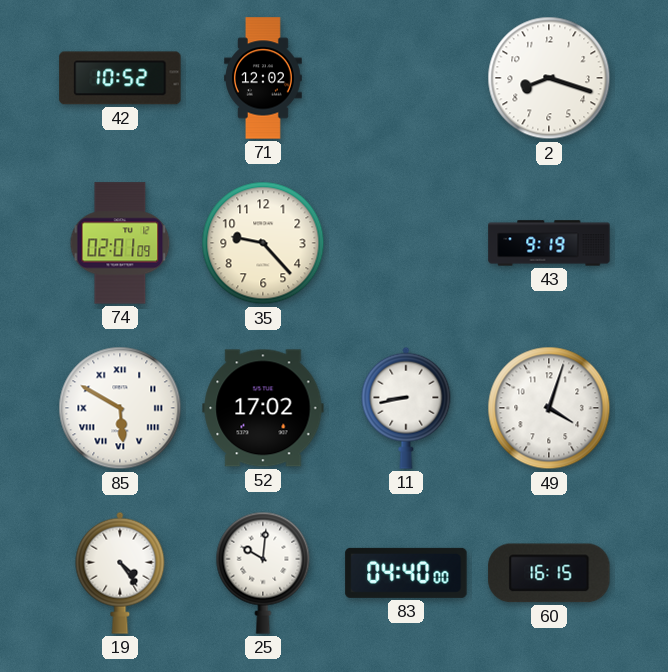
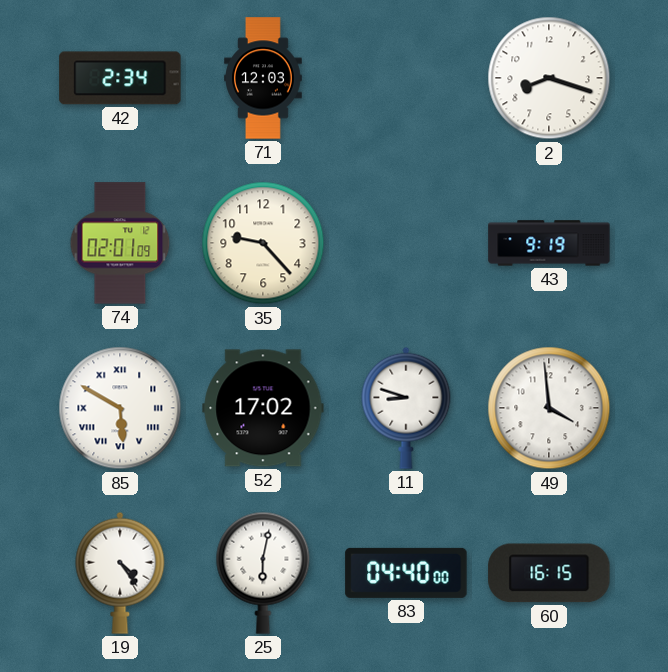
42: 10:52 -> 2:34
71: 12:02 -> 12:03
11: 8:43 -> 8:48
49: 4:03 -> 3:59
25: 10:01 -> 6:02
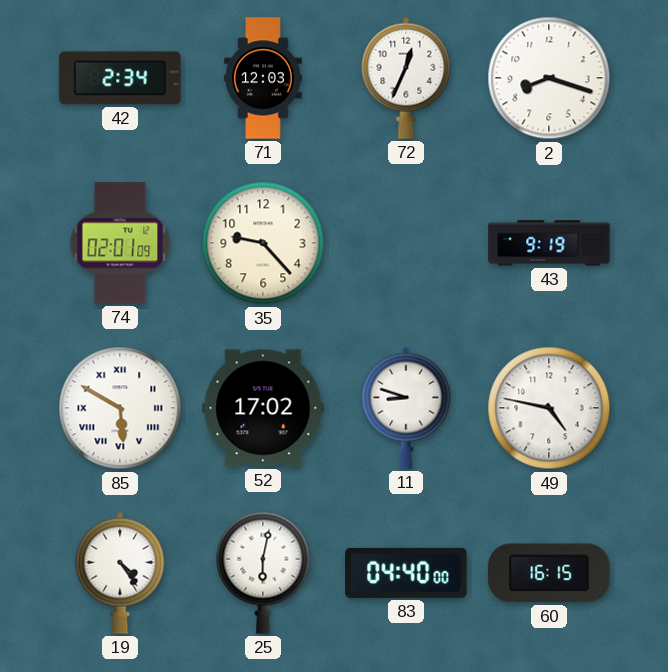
72: none -> 12:34
49: 3:59 -> 4:47
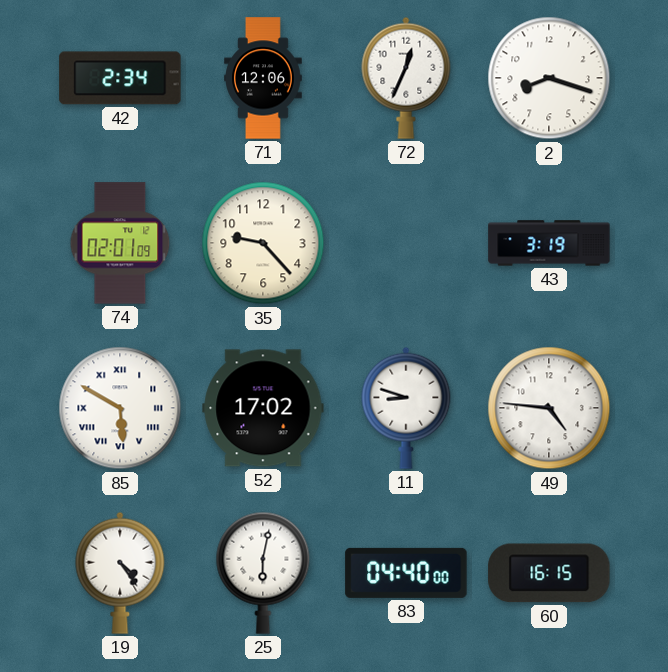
71: 12:03 -> 12:06
43: 9:19 -> 3:19
49: 4:47 -> 4:46
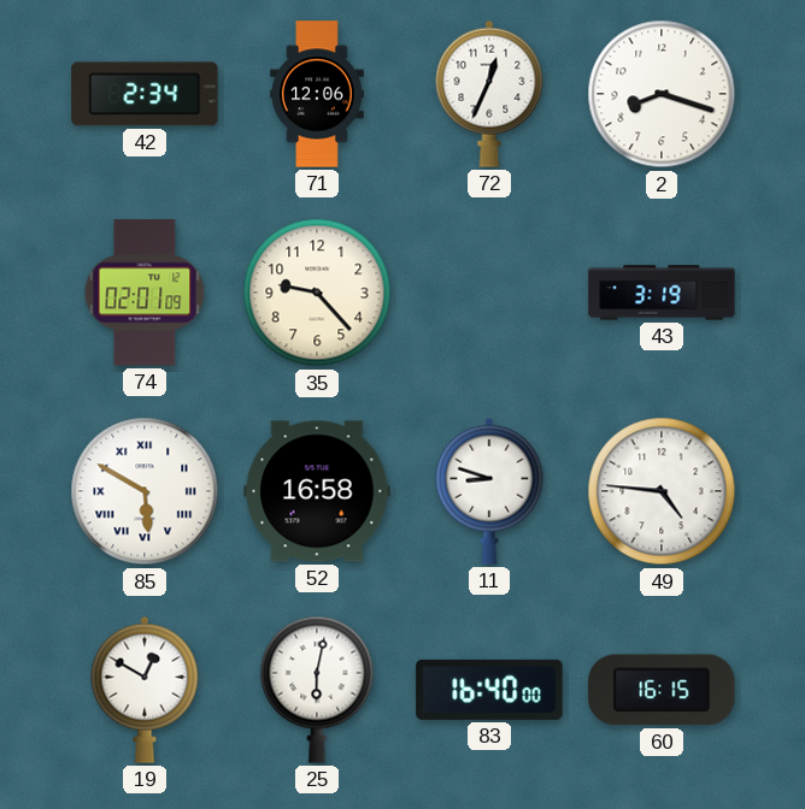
52: 17:02 -> 16:58
19: 4:24 -> 12:50
83: 04:40 -> 16:40
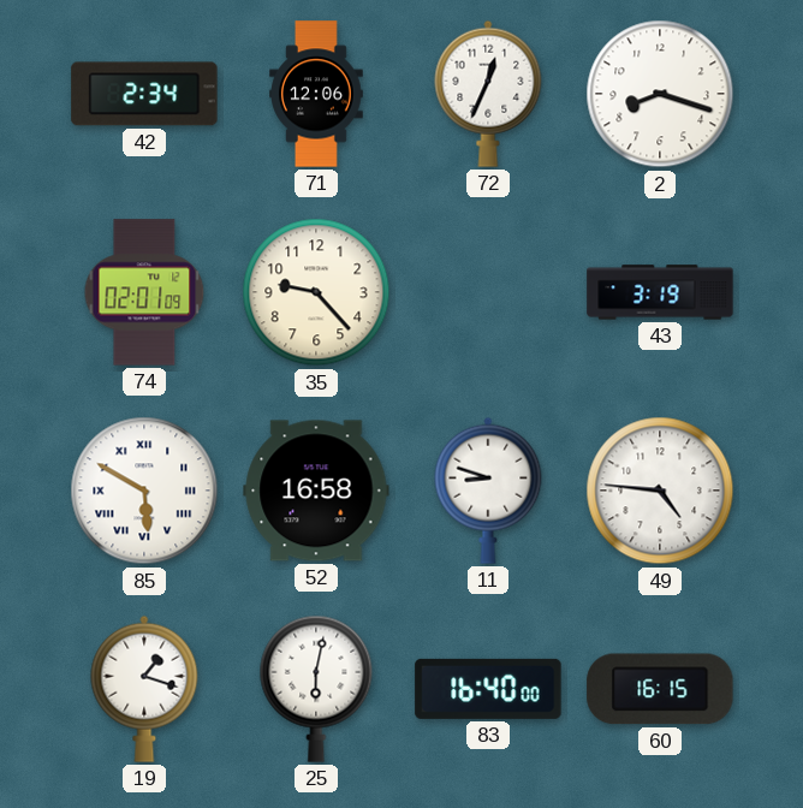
19: 12:50 -> 1:18
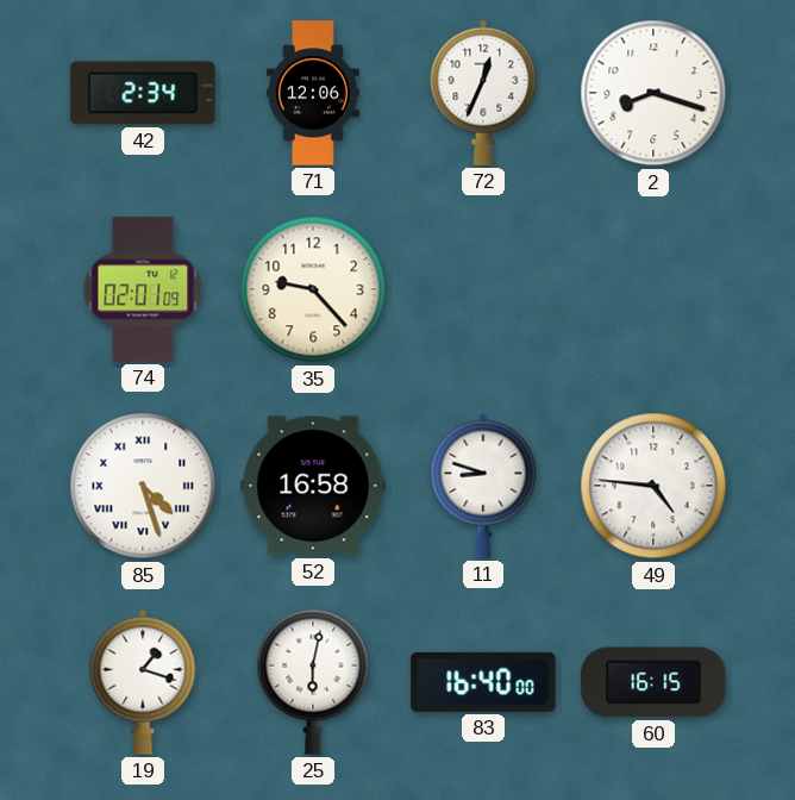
43: 3:19 -> none
85: 5:50 -> 4:27
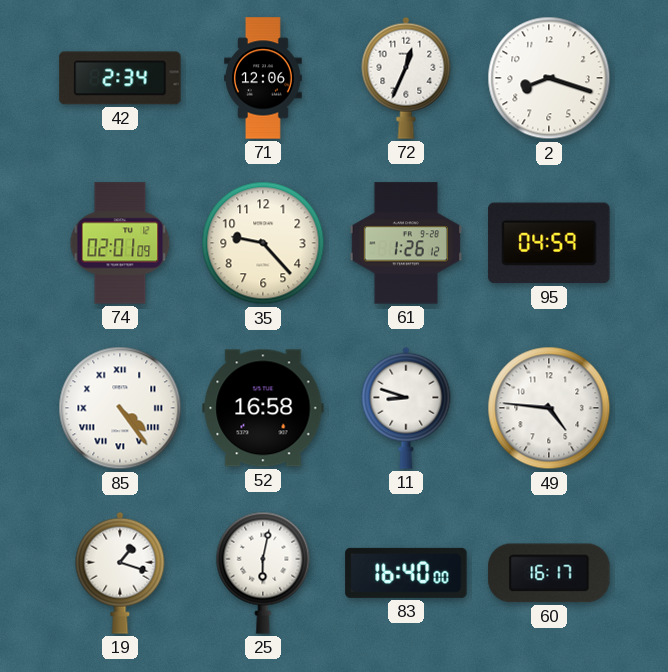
61: none -> 1:26
95: none -> 04:59
85: 4:27 -> 4:24
60: 16:15 -> 16:17
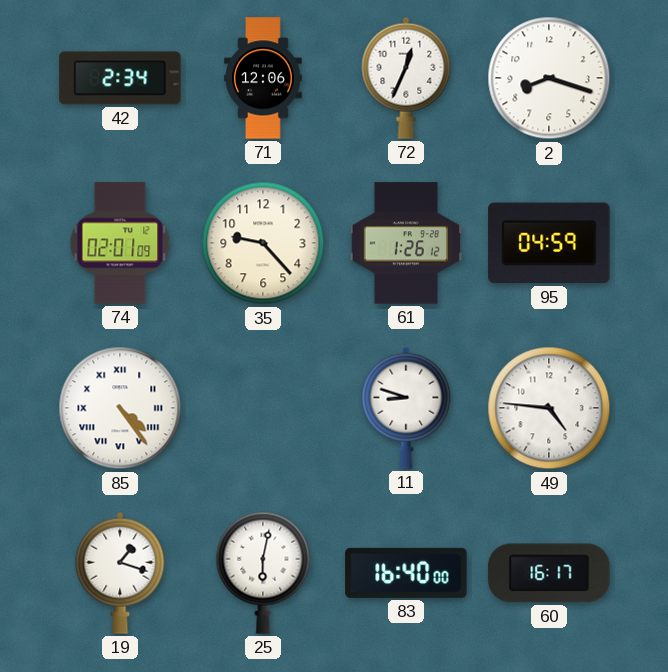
52: 16:58 -> none
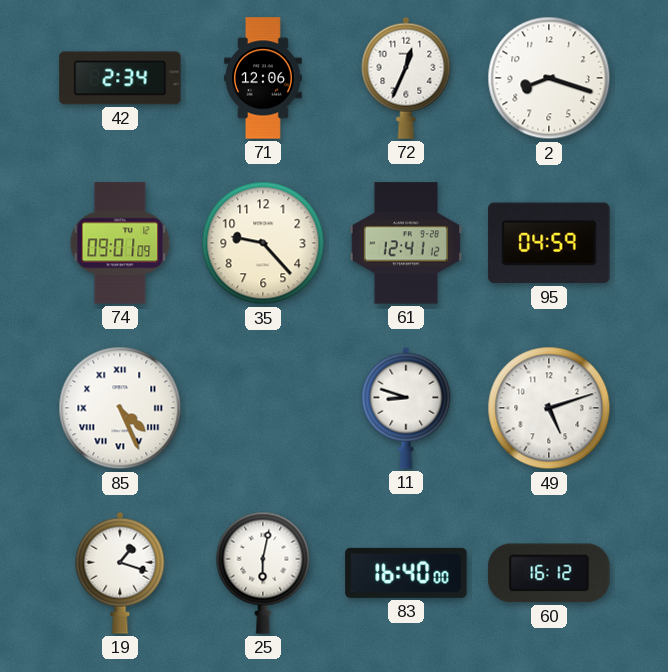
74: 02:01 -> 09:01
61: 1:26 -> 12:41
85: 4:24 -> 4:26
49: 4:46 -> 5:12
60: 16:17 -> 16:12
